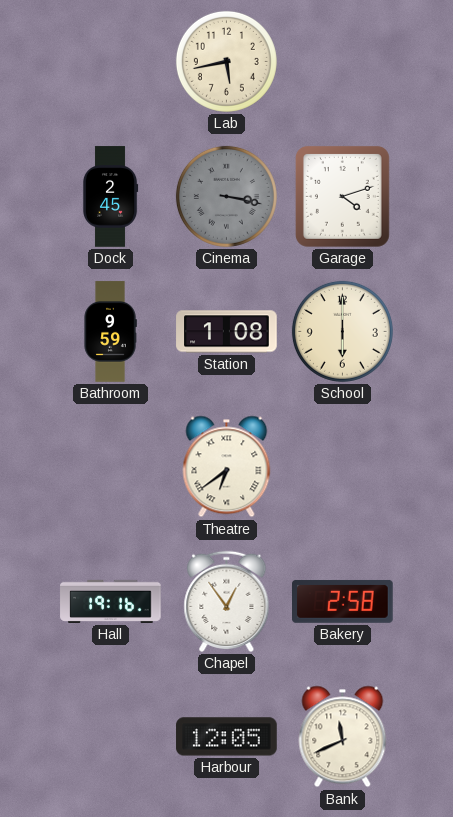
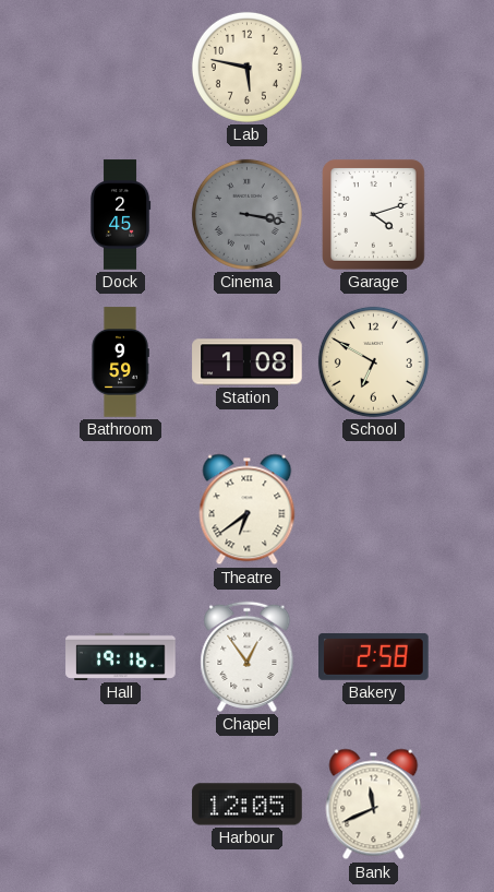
Lab: 5:43 -> 5:47
School: 6:00 -> 6:50
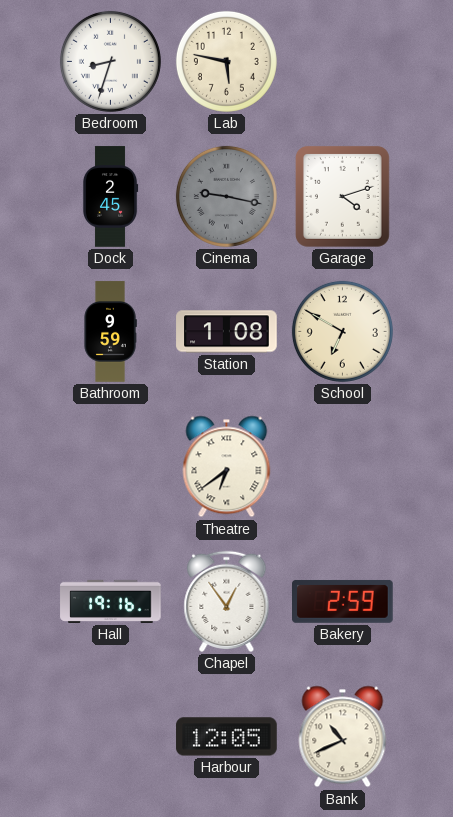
Bedroom: none -> 8:33
Cinema: 3:17 -> 9:17
Bakery: 2:58 -> 2:59
Bank: 11:41 -> 10:41
